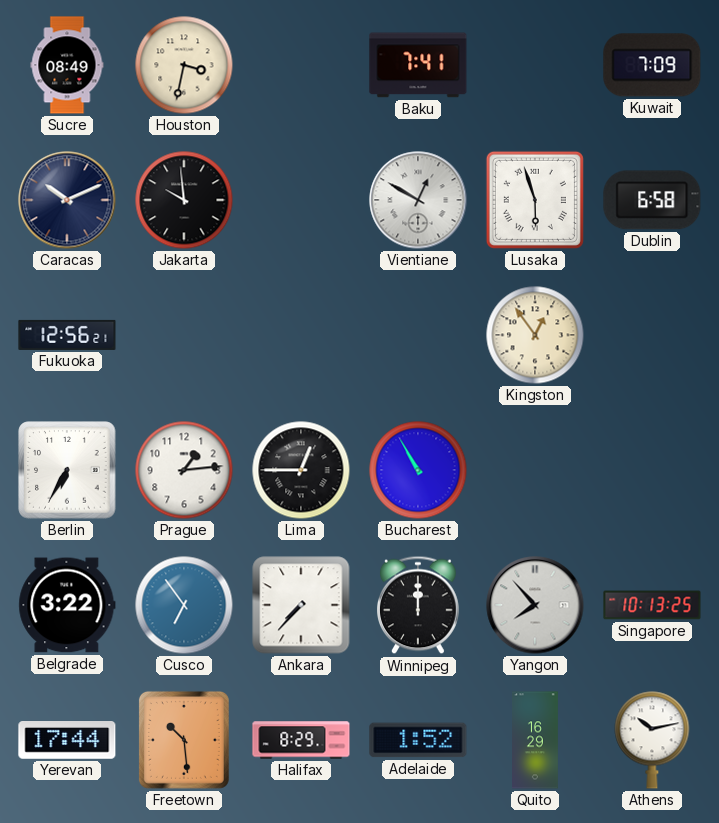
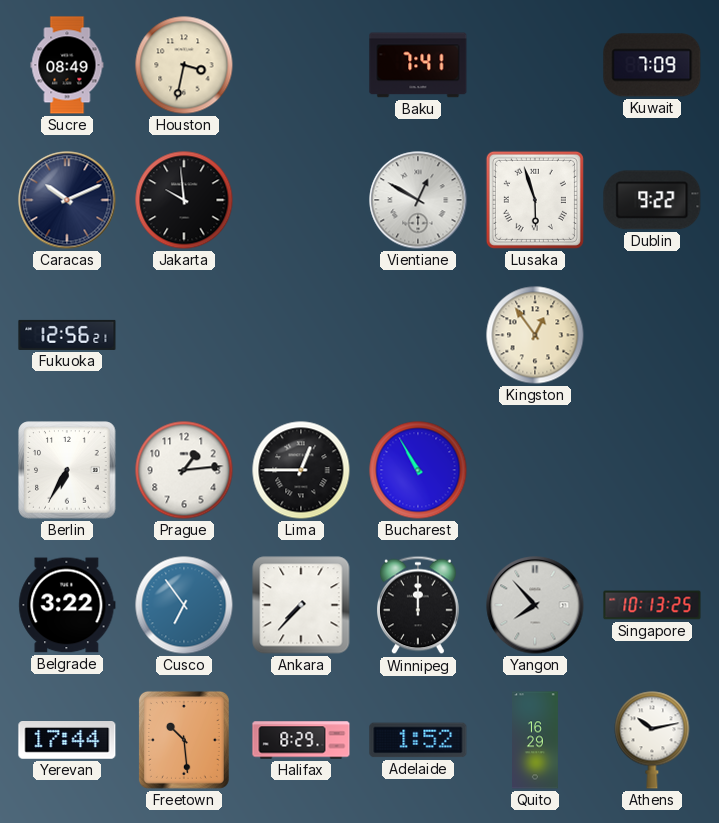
Dublin: 6:58 -> 9:22
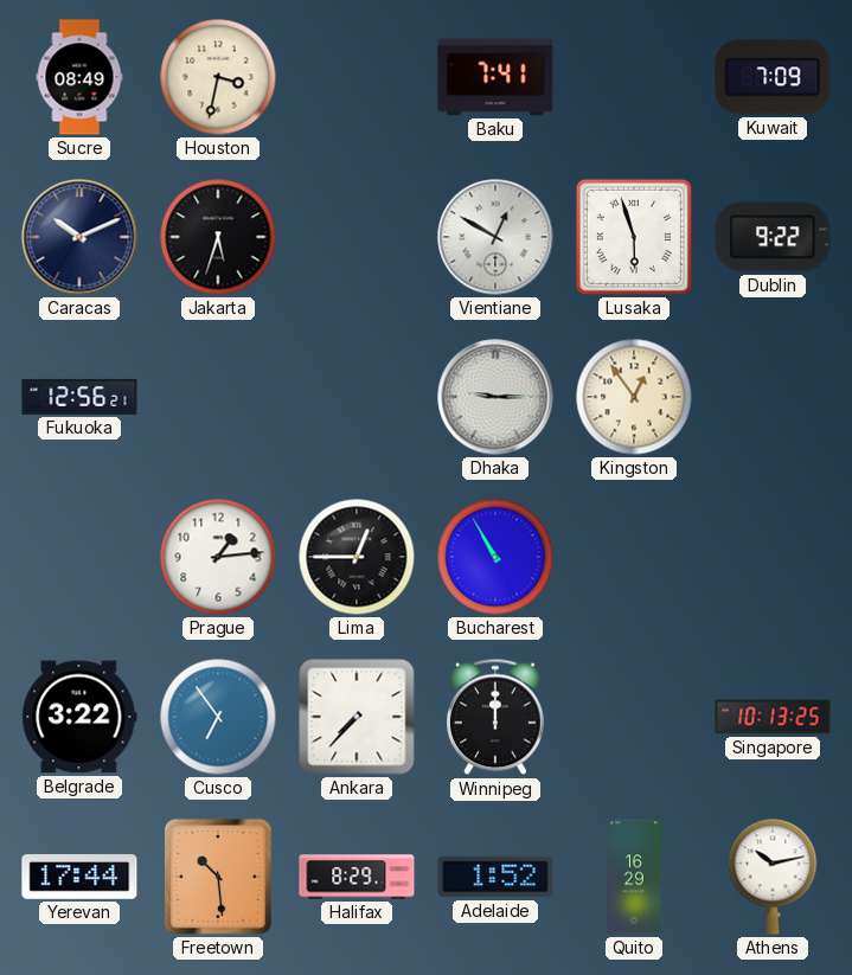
Jakarta: 9:59 -> 5:33
Dhaka: none -> 9:15
Berlin: 6:35 -> none
Yangon: 7:53 -> none
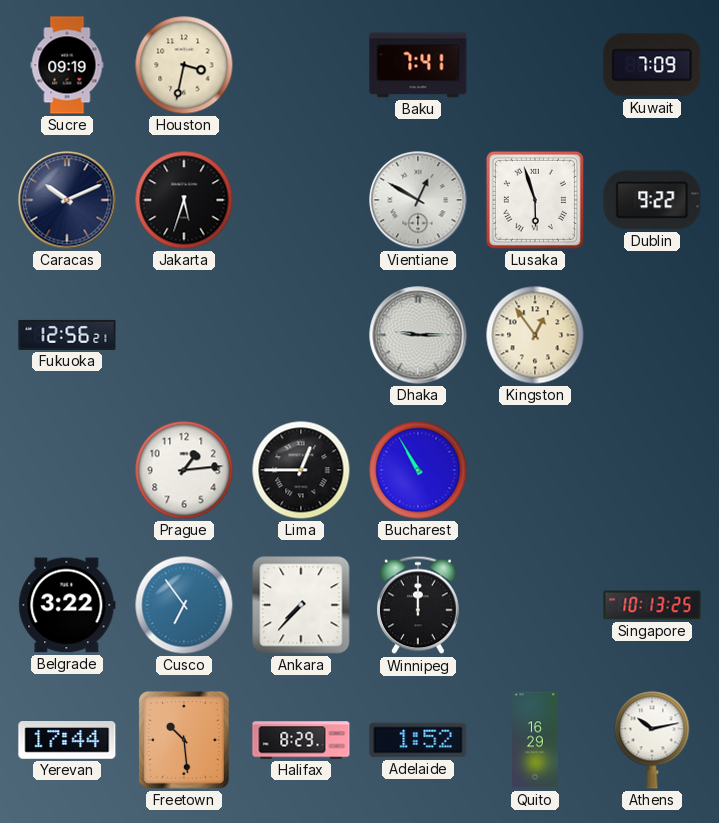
Sucre: 08:49 -> 09:19
